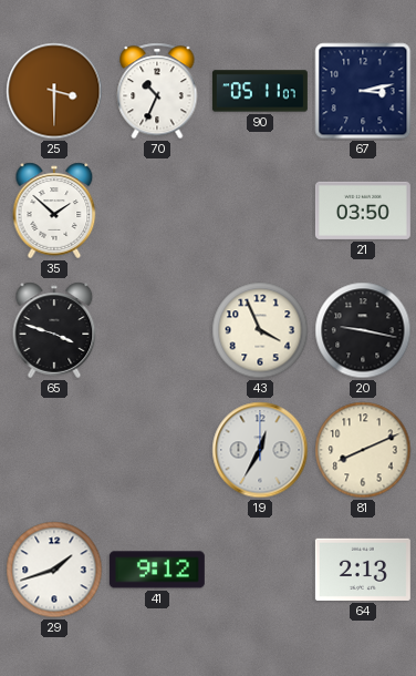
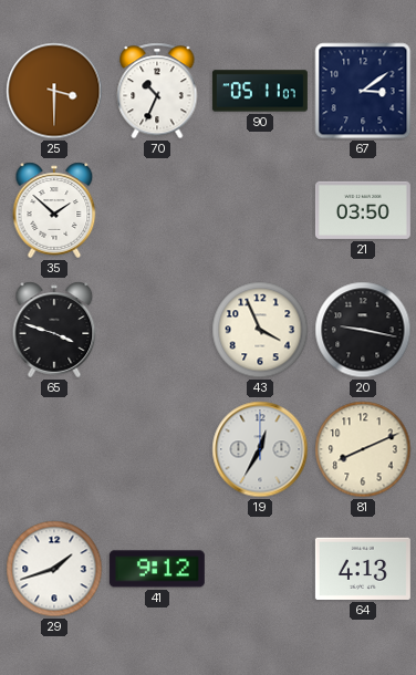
67: 3:13 -> 3:09
64: 2:13 -> 4:13
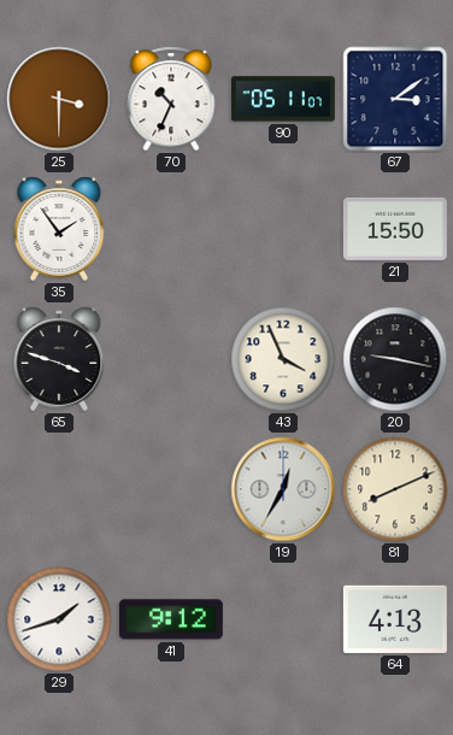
35: 1:52 -> 1:54
21: 03:50 -> 15:50
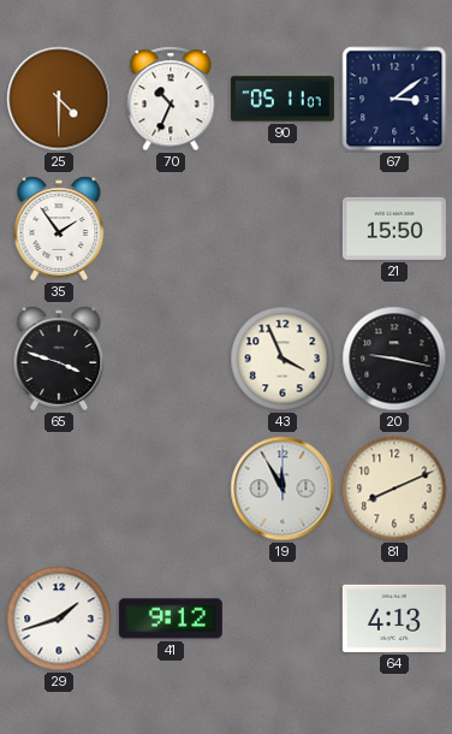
25: 3:30 -> 4:30
19: 12:35 -> 11:55
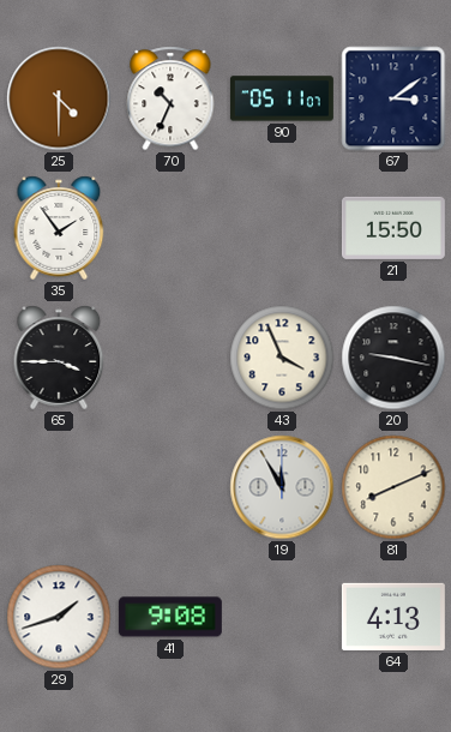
65: 3:48 -> 3:45
41: 9:12 -> 9:08
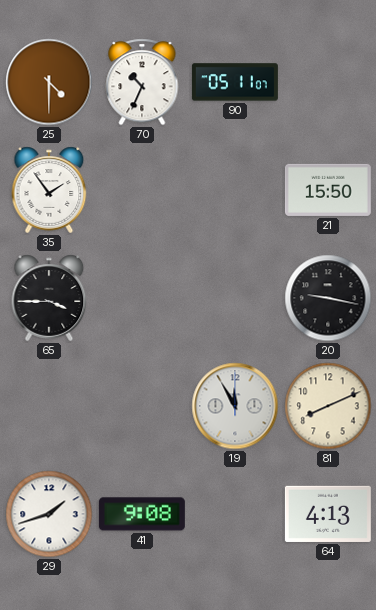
67: 3:09 -> none
43: 3:56 -> none
